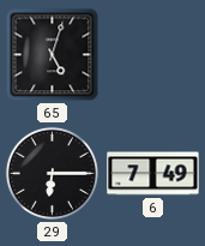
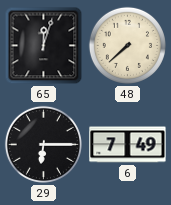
65: 5:03 -> 12:03
48: none -> 7:38
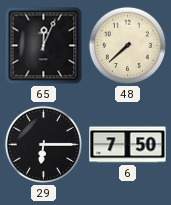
65: 12:03 -> 12:04
6: 7:49 -> 7:50
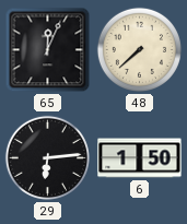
29: 6:15 -> 6:14
6: 7:50 -> 1:50
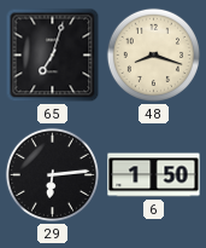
65: 12:04 -> 7:03
48: 7:38 -> 8:18
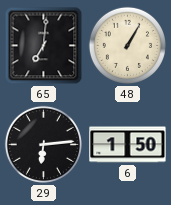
65: 7:03 -> 7:01
48: 8:18 -> 1:05
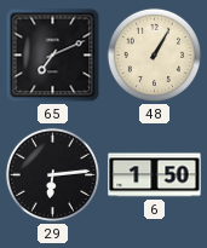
65: 7:01 -> 7:11
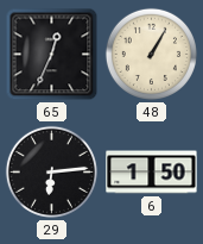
65: 7:11 -> 12:34
